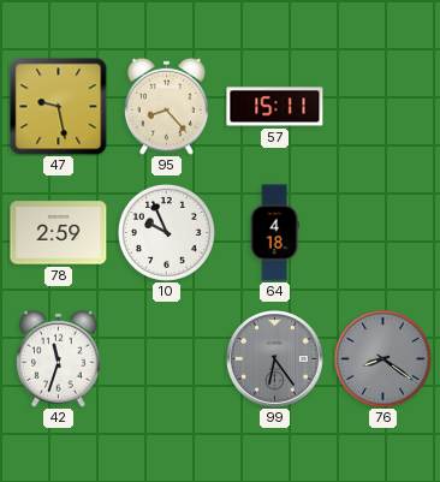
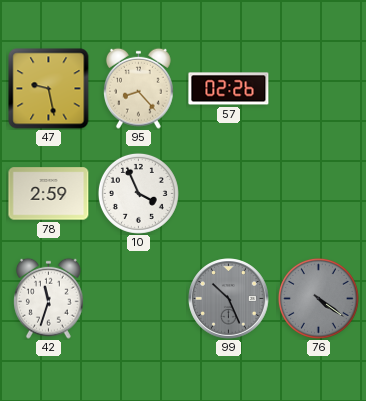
57: 15:11 -> 02:26
10: 9:56 -> 3:56
64: 4:18 -> none
99: 6:24 -> 10:26
76: 8:21 -> 4:21
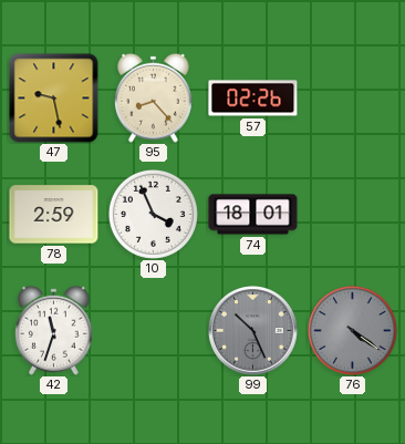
74: none -> 18:01
